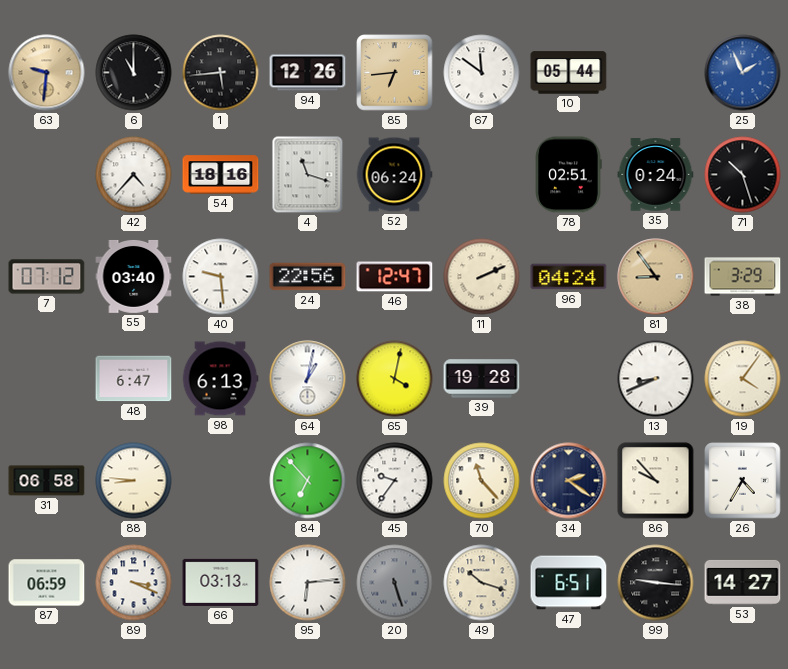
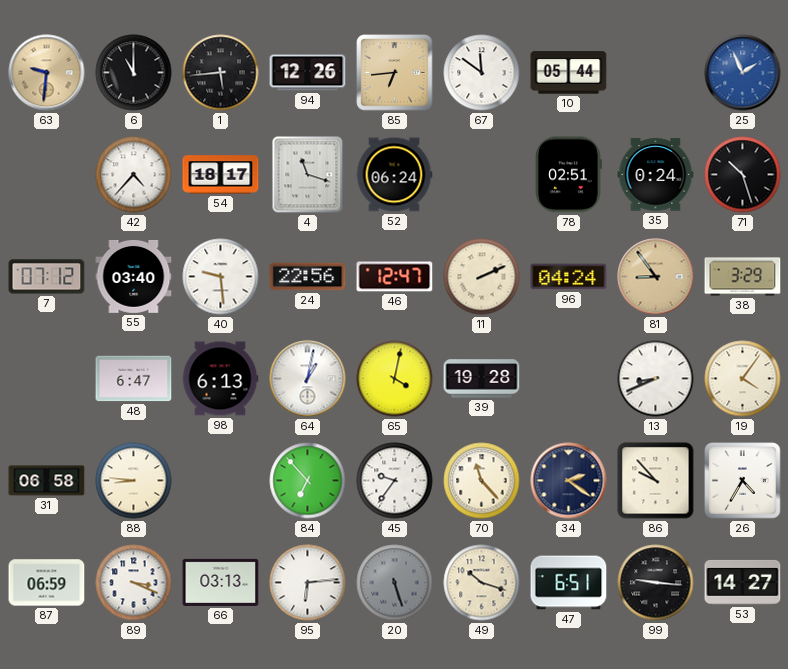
54: 18:16 -> 18:17
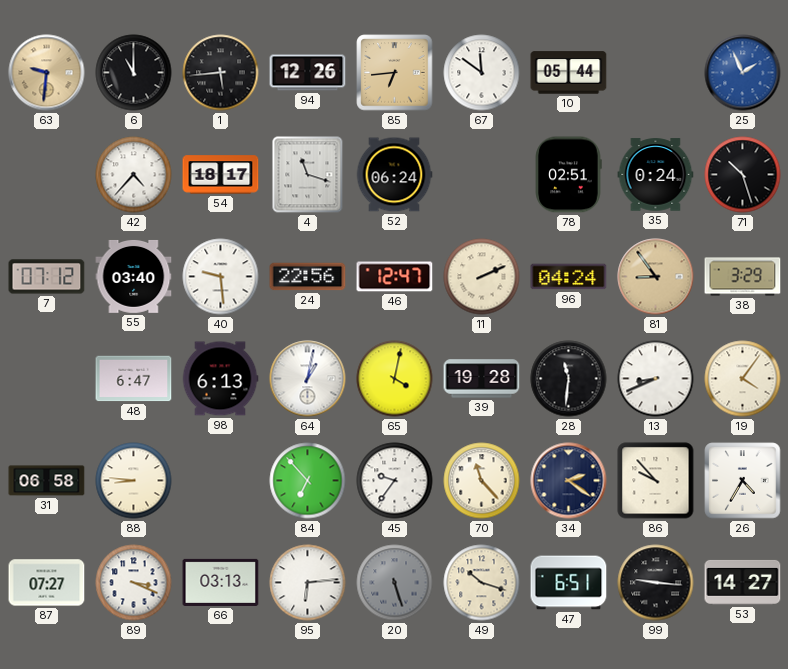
28: none -> 11:31
87: 06:59 -> 07:27
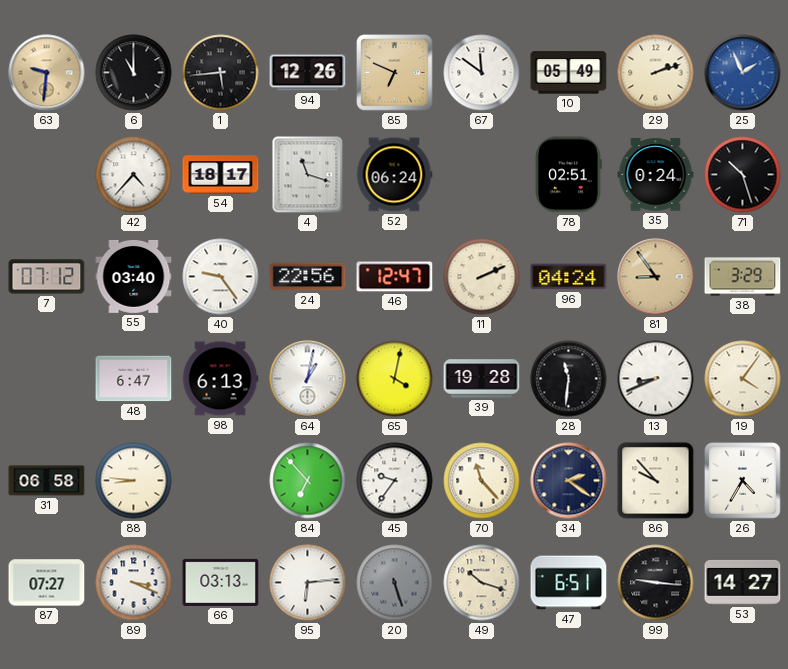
85: 6:44 -> 6:49
10: 05:44 -> 05:49
29: none -> 2:12
40: 9:29 -> 9:24
